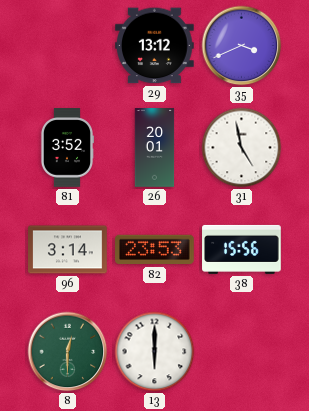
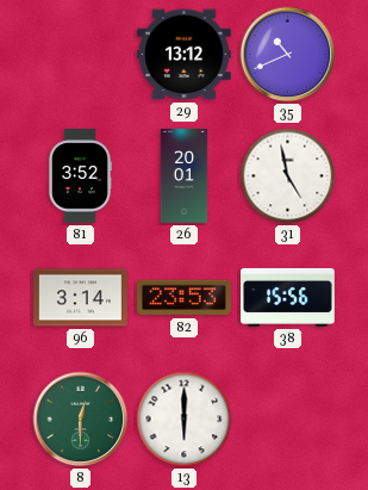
35: 3:41 -> 10:41
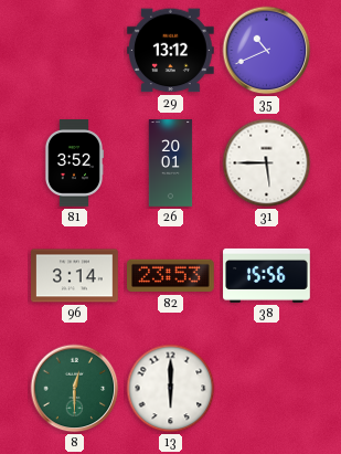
31: 4:58 -> 5:45
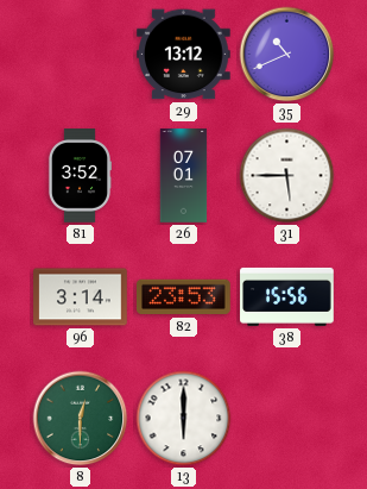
26: 20:01 -> 07:01
